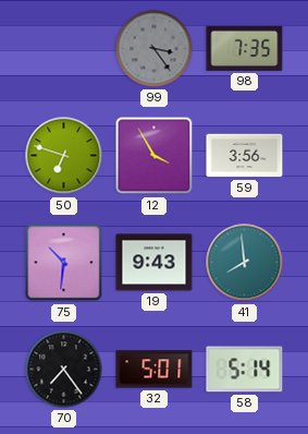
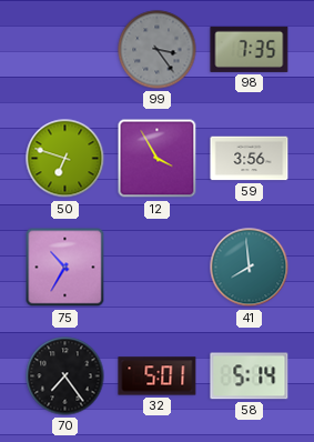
75: 10:31 -> 10:35
19: 9:43 -> none
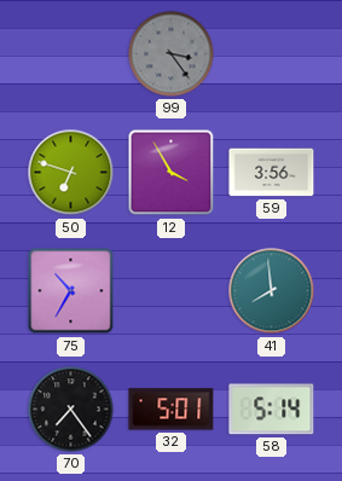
98: 7:35 -> none
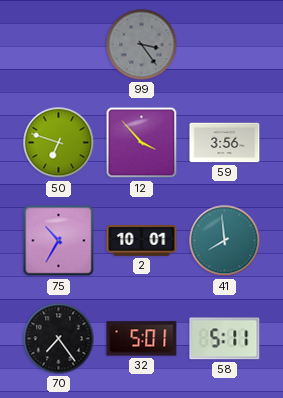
12: 3:55 -> 3:53
2: none -> 10:01
58: 5:14 -> 5:11
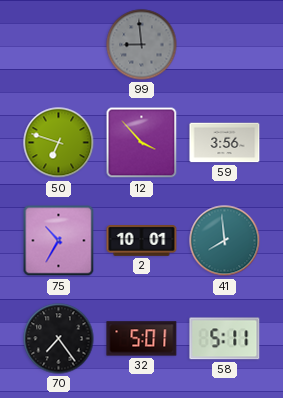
99: 3:24 -> 8:59
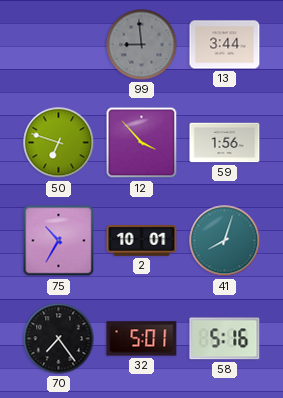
13: none -> 3:44
59: 3:56 -> 1:56
41: 7:59 -> 8:03
58: 5:11 -> 5:16
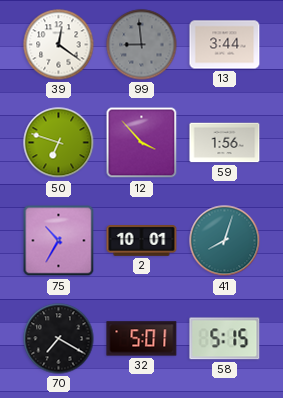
39: none -> 12:21
70: 7:24 -> 7:20
58: 5:16 -> 5:15
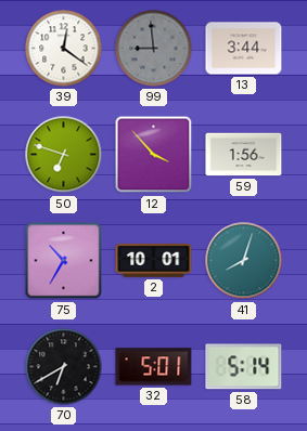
70: 7:20 -> 6:40
58: 5:15 -> 5:14
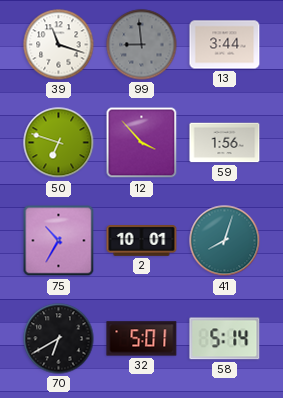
39: 12:21 -> 11:18
